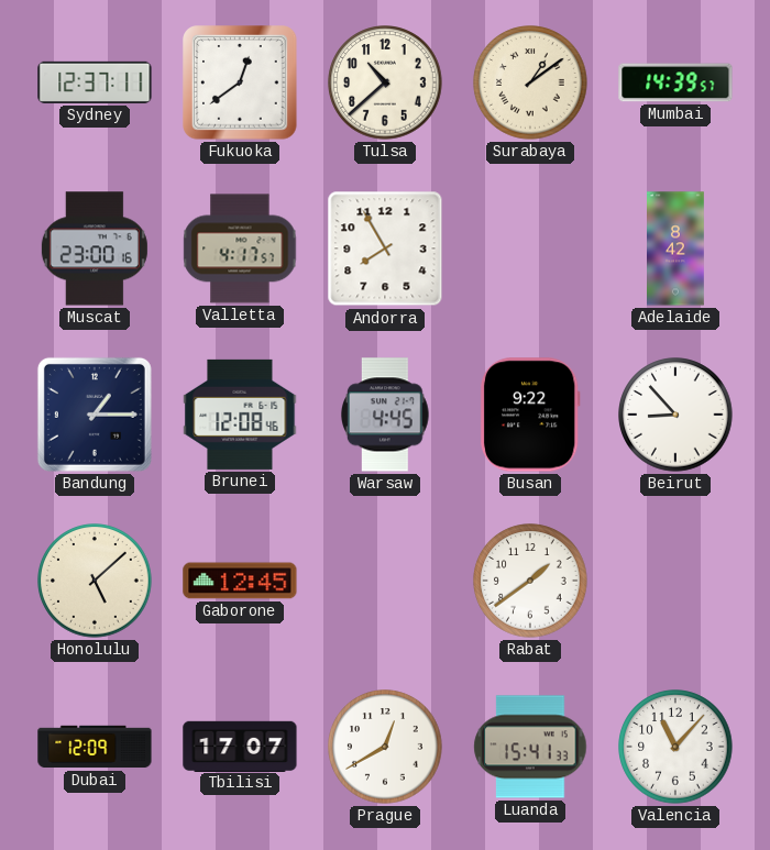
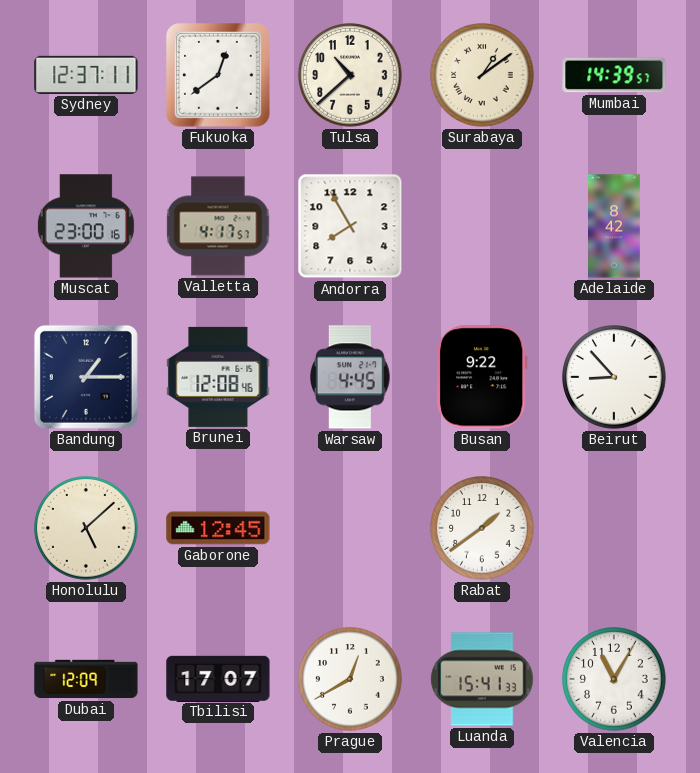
Valencia: 11:07 -> 11:05
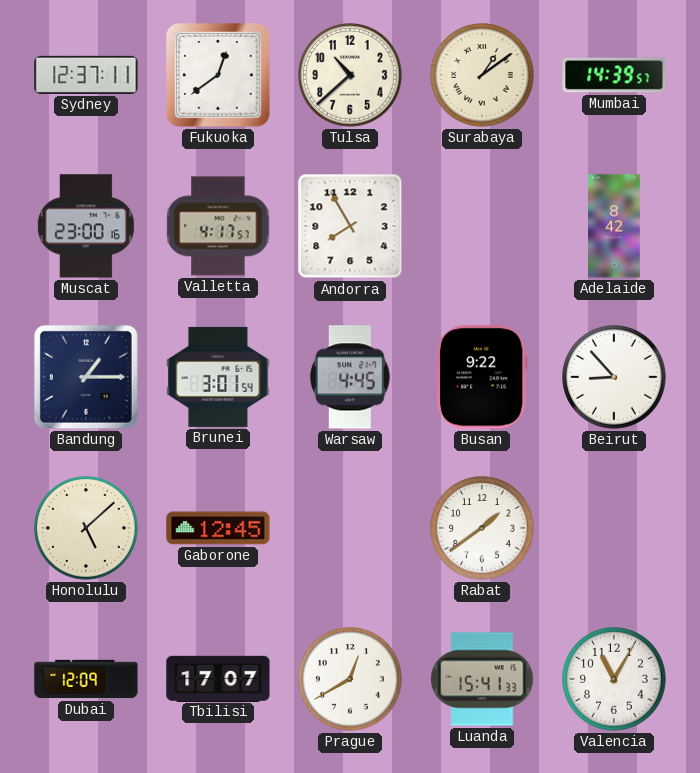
Brunei: 12:08 -> 3:01
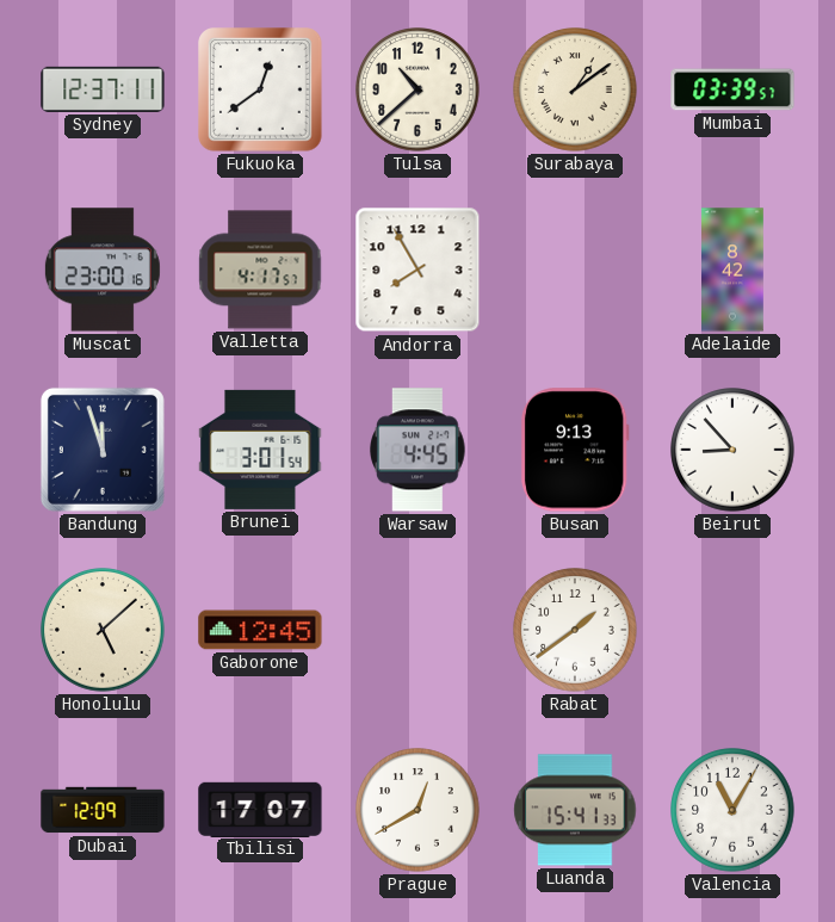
Mumbai: 14:39 -> 03:39
Bandung: 1:15 -> 11:57
Busan: 9:22 -> 9:13
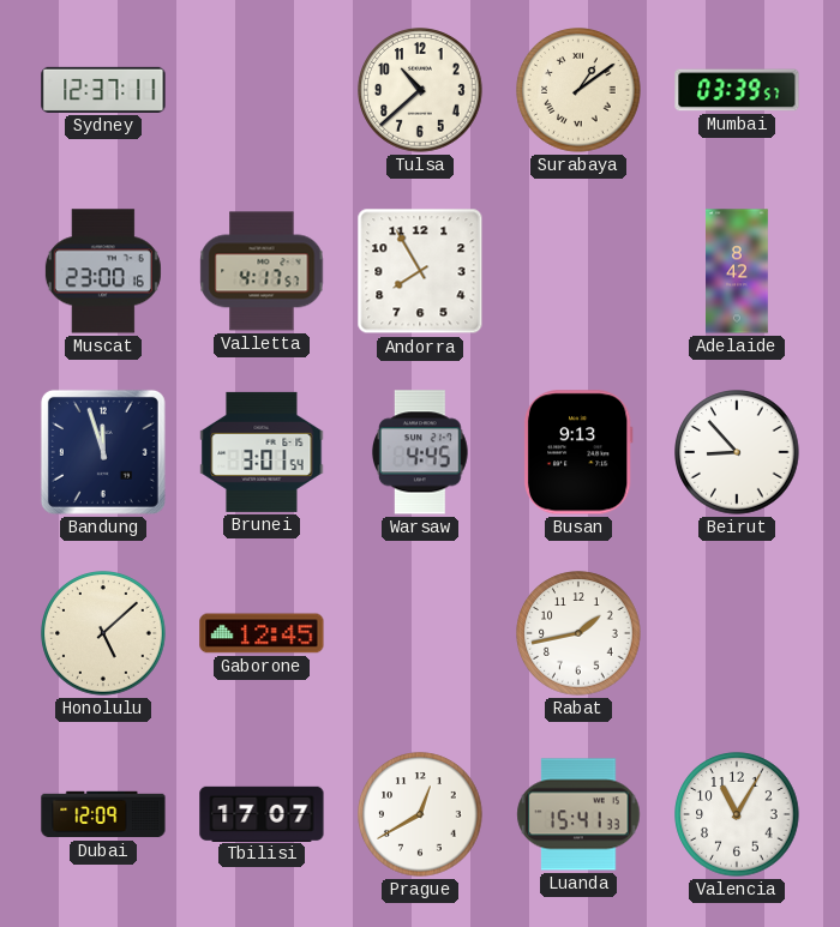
Fukuoka: 12:39 -> none
Rabat: 1:39 -> 1:43
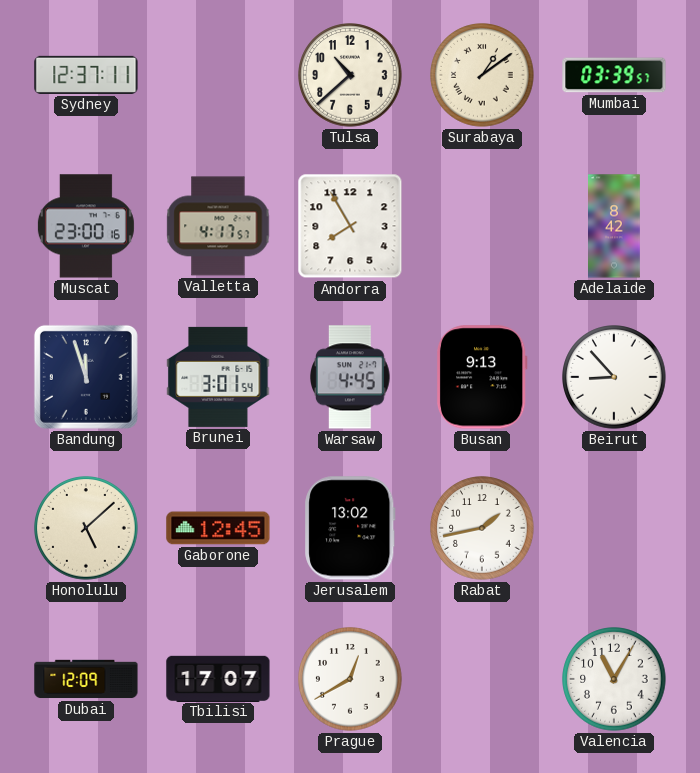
Jerusalem: none -> 13:02
Luanda: 15:41 -> none
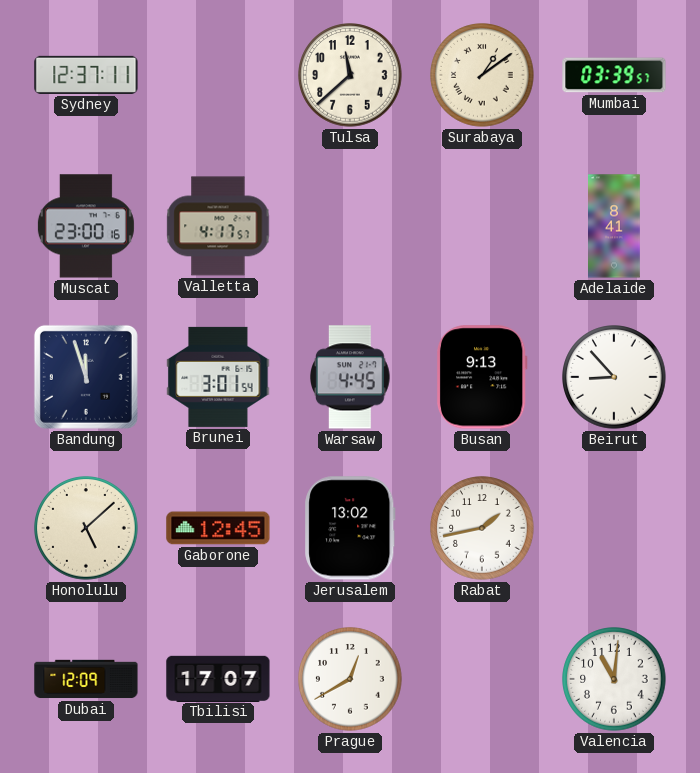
Tulsa: 10:38 -> 11:38
Andorra: 7:55 -> none
Adelaide: 8:42 -> 8:41
Valencia: 11:05 -> 11:01
